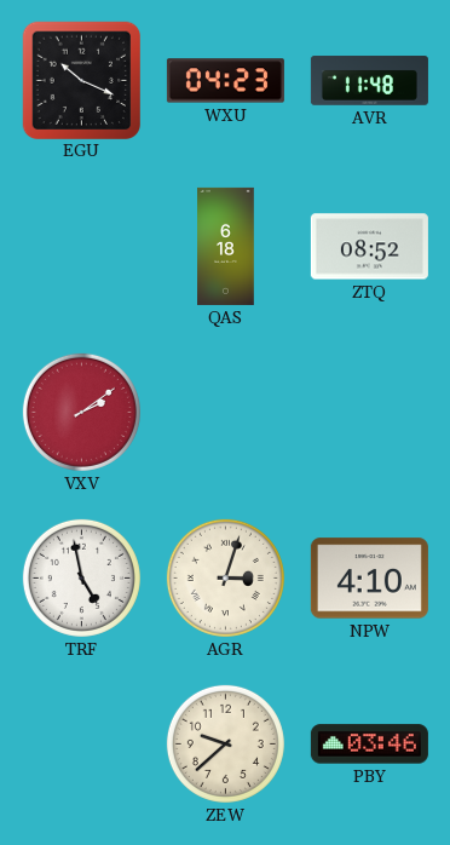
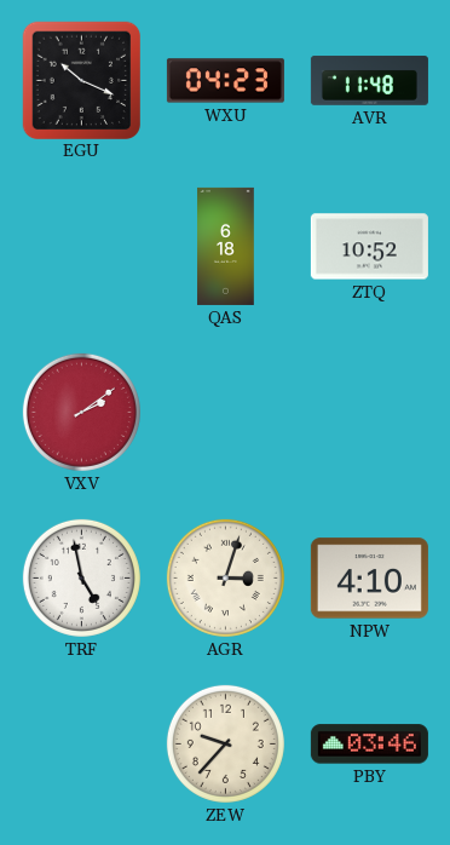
ZTQ: 08:52 -> 10:52
ZEW: 9:38 -> 9:37
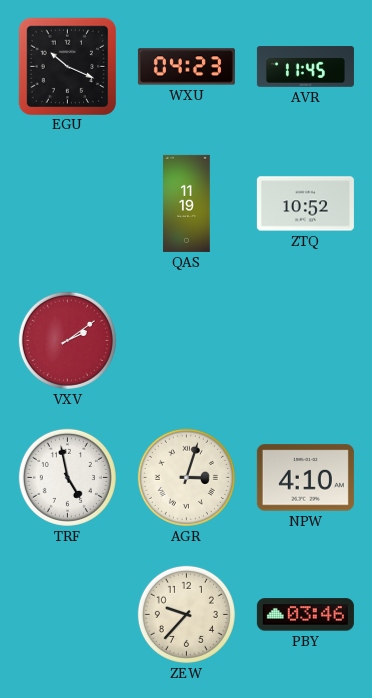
AVR: 11:48 -> 11:45
QAS: 6:18 -> 11:19
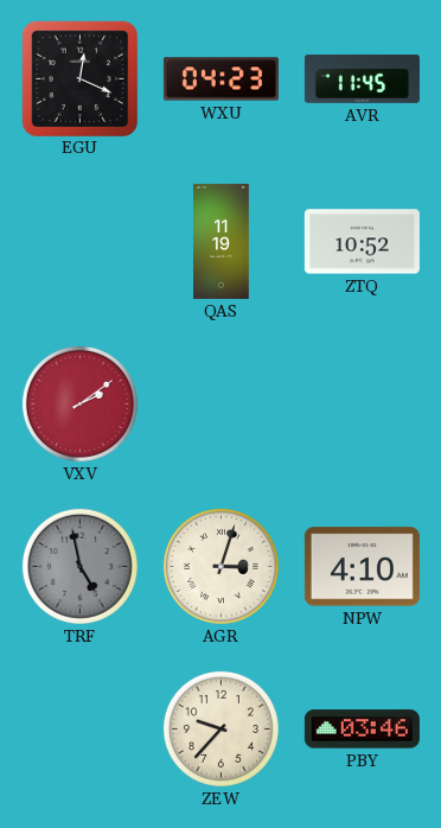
EGU: 10:19 -> 12:19
TRF dial: white -> grey
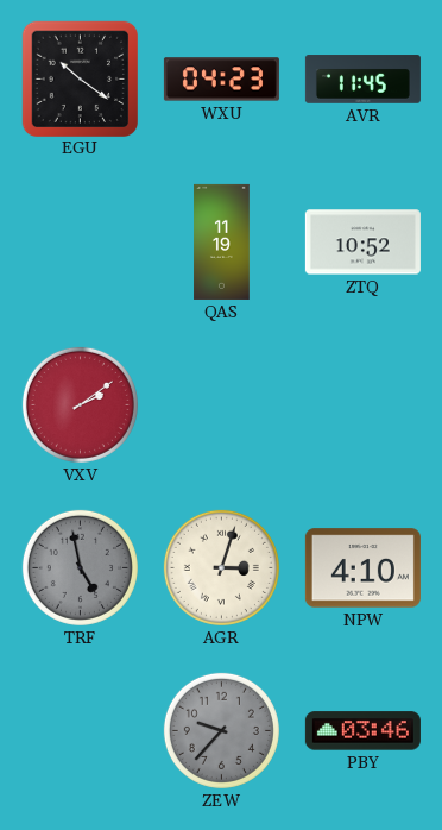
EGU: 12:19 -> 10:21
ZEW dial: cream -> grey
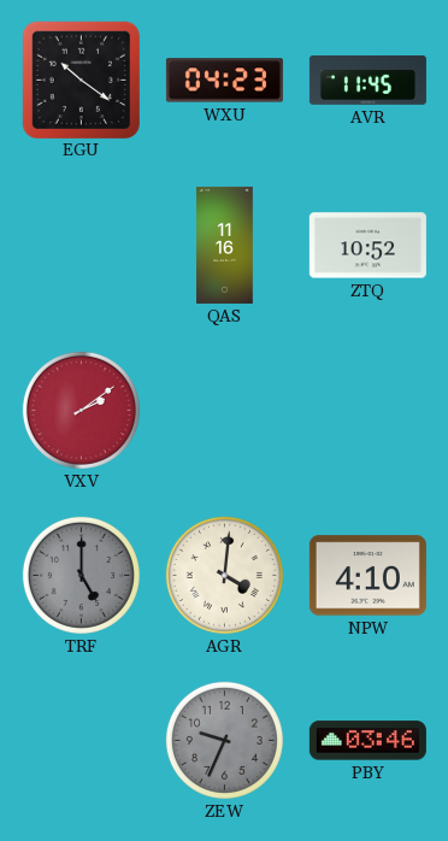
QAS: 11:19 -> 11:16
TRF: 4:58 -> 5:00
AGR: 3:03 -> 4:01
ZEW: 9:37 -> 9:34
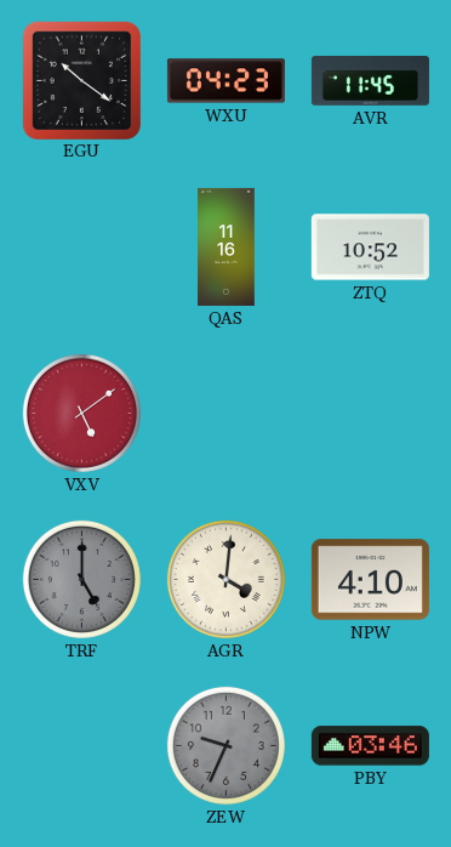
VXV: 2:09 -> 5:09
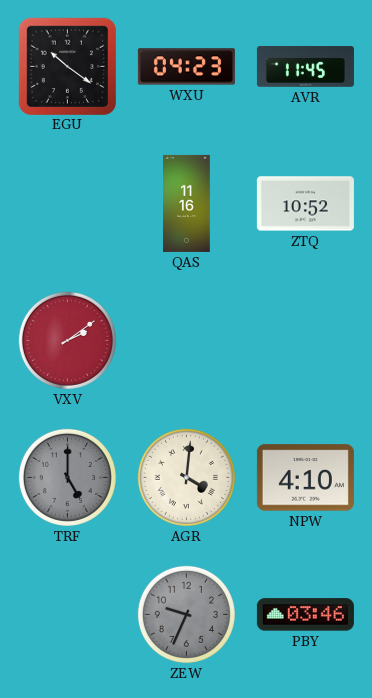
VXV: 5:09 -> 2:09
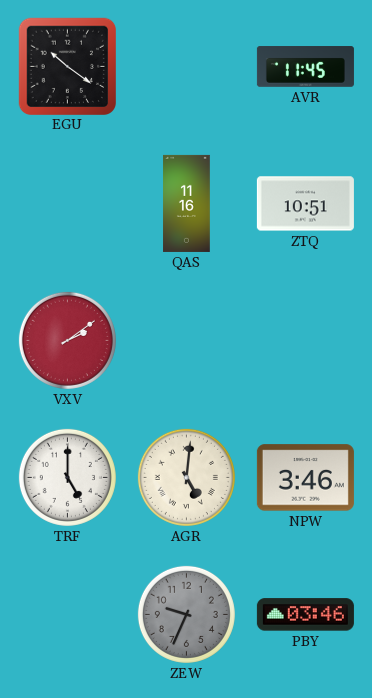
WXU: 04:23 -> none
ZTQ: 10:52 -> 10:51
TRF dial: grey -> white
AGR: 4:01 -> 5:01
NPW: 4:10 -> 3:46
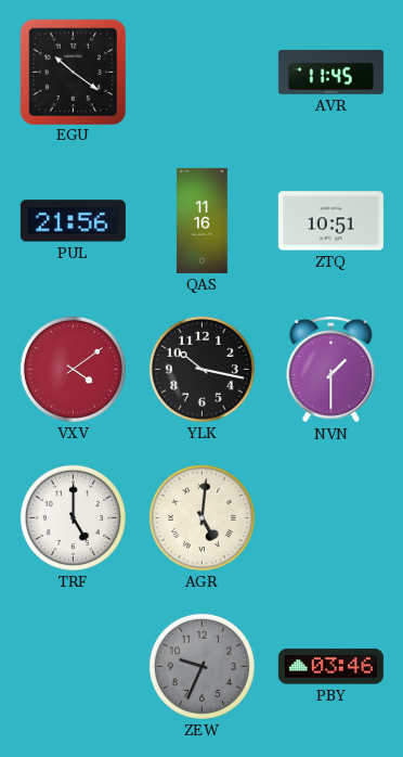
PUL: none -> 21:56
VXV: 2:09 -> 4:09
YLK: none -> 10:17
NVN: none -> 1:30
NPW: 3:46 -> none
